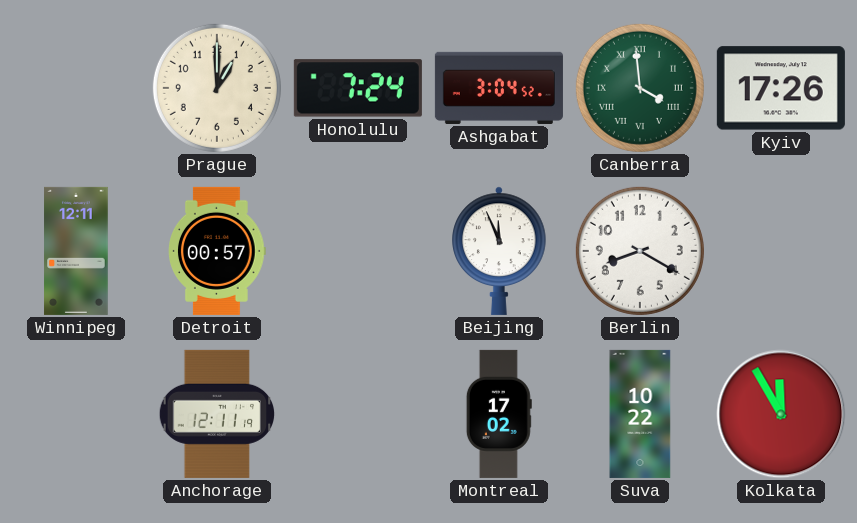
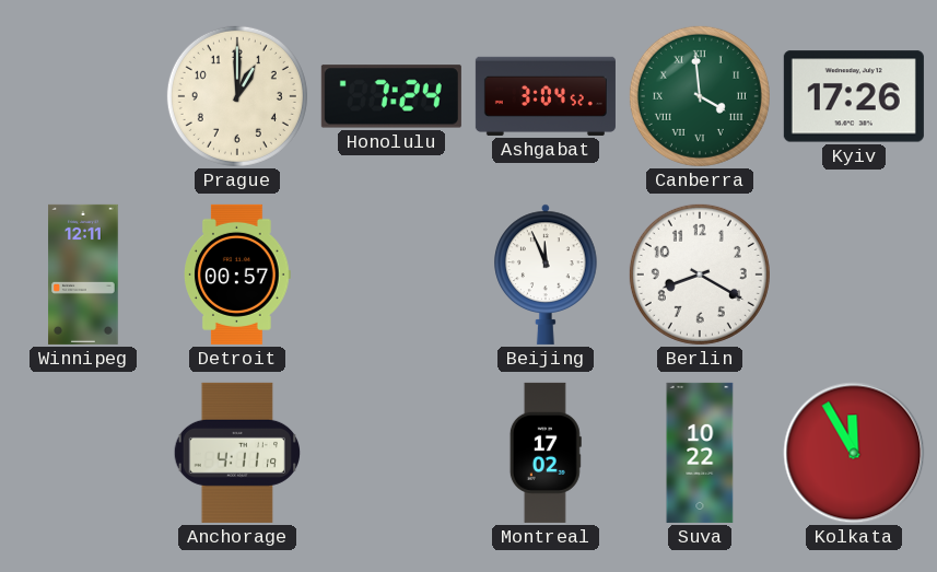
Anchorage: 12:11 -> 4:11
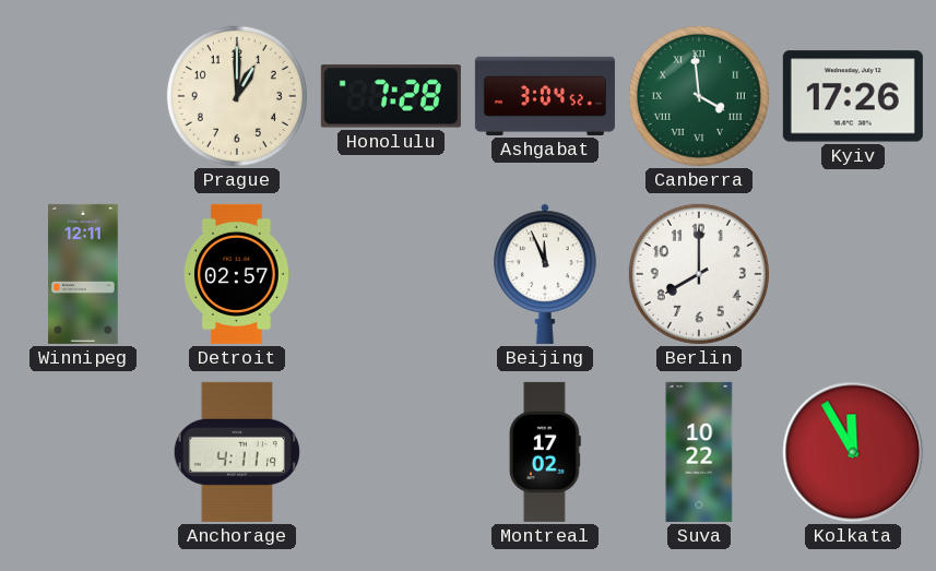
Honolulu: 7:24 -> 7:28
Detroit: 00:57 -> 02:57
Berlin: 8:20 -> 8:00
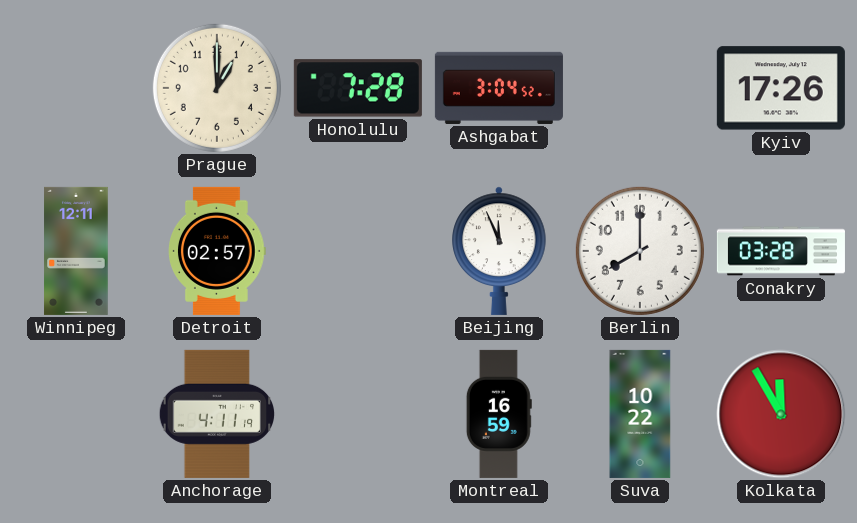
Canberra: 3:59 -> none
Conakry: none -> 03:28
Montreal: 17:02 -> 16:59
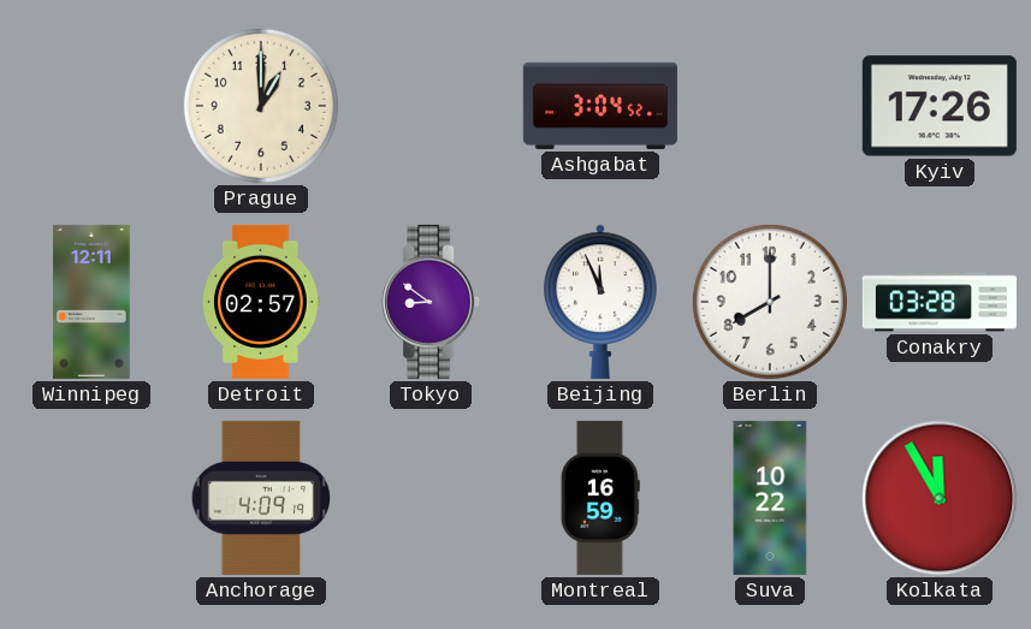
Honolulu: 7:28 -> none
Tokyo: none -> 8:51
Anchorage: 4:11 -> 4:09
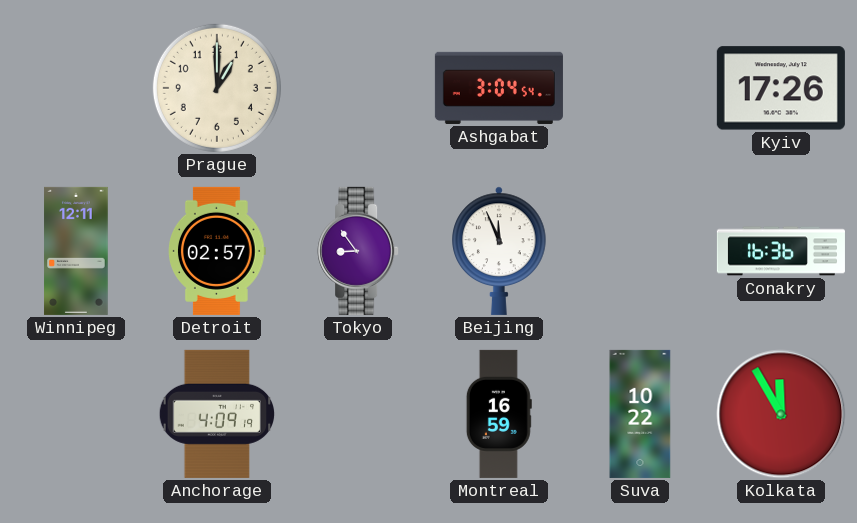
Ashgabat: 3:04:52 -> 3:04:54
Tokyo: 8:51 -> 8:54
Berlin: 8:00 -> none
Conakry: 03:28 -> 16:36
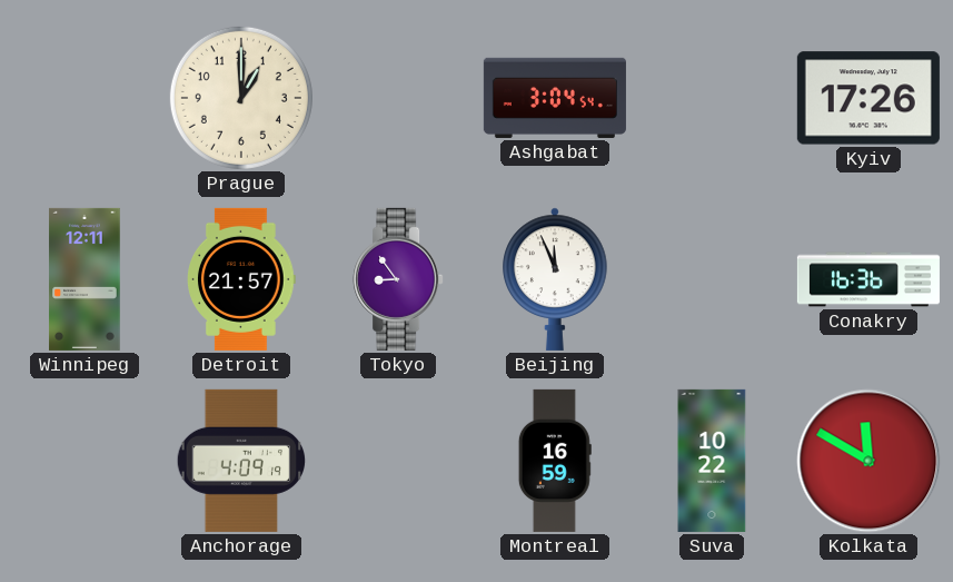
Detroit: 02:57 -> 21:57
Kolkata: 11:55 -> 11:50
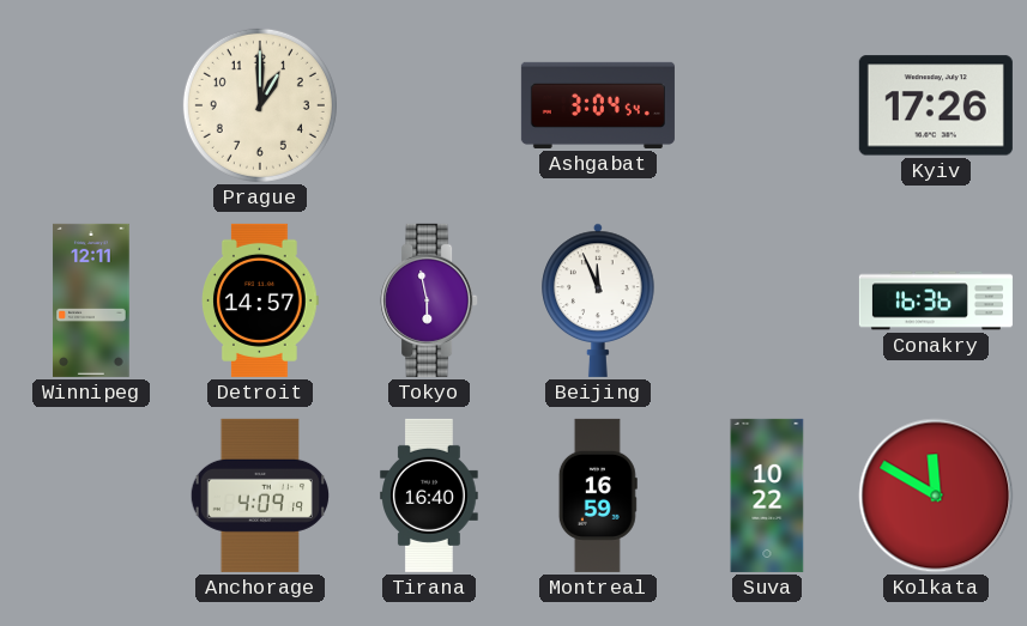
Detroit: 21:57 -> 14:57
Tokyo: 8:54 -> 5:58
Tirana: none -> 16:40
